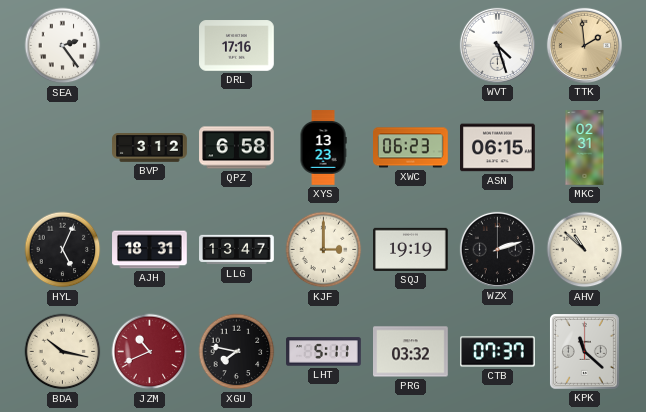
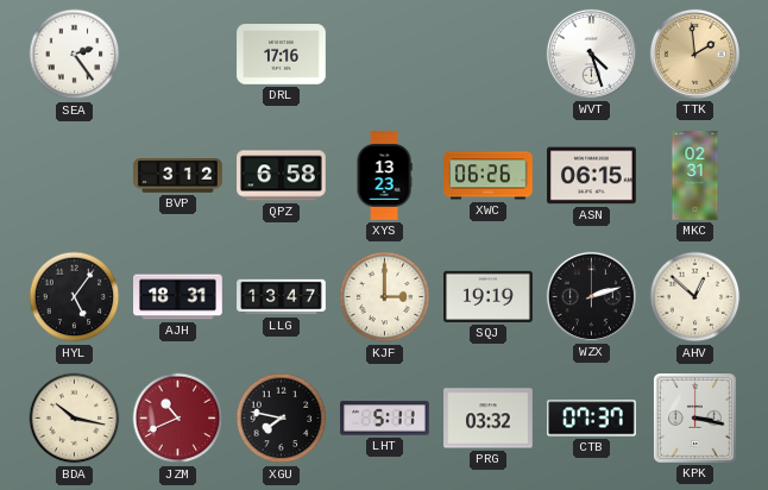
XWC: 06:23 -> 06:26
HYL: 5:04 -> 5:06
AHV: 10:52 -> 12:52
KPK: 11:22 -> 3:17
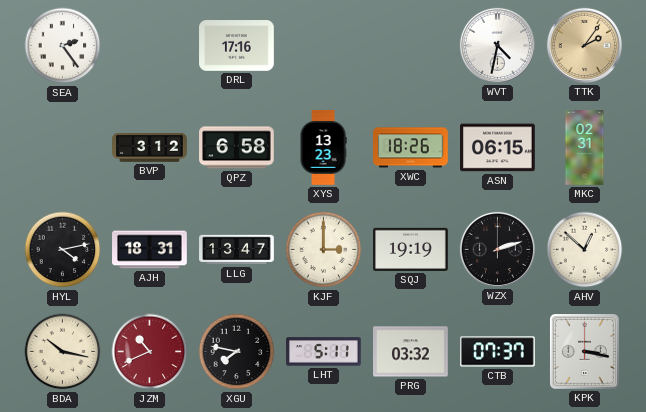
WVT: 4:27 -> 4:32
TTK: 1:59 -> 2:06
XWC: 06:26 -> 18:26
HYL: 5:06 -> 4:13
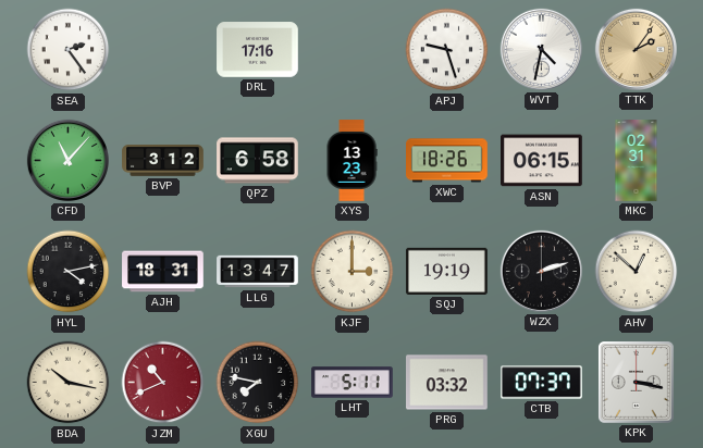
APJ: none -> 9:27
CFD: none -> 11:07
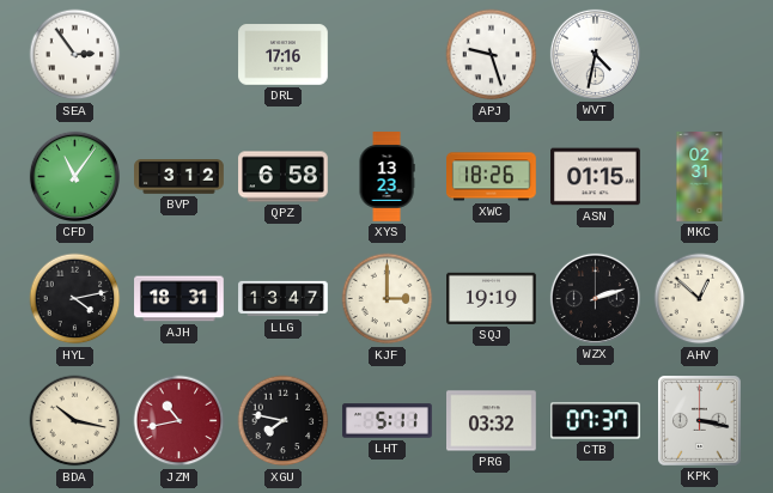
SEA: 2:24 -> 2:54
TTK: 2:06 -> none
CFD: 11:07 -> 11:06
ASN: 06:15 -> 01:15
JZM: 10:41 -> 10:43
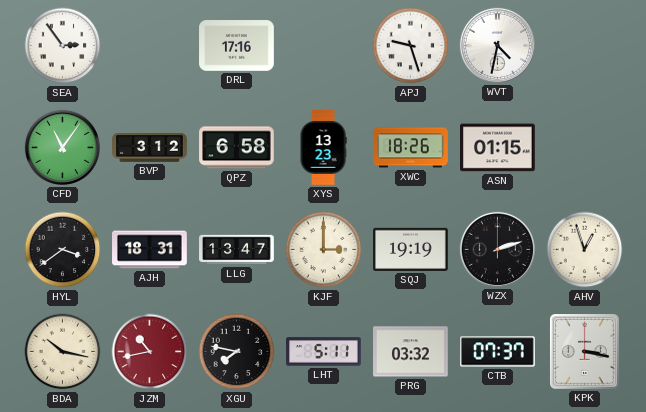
MKC: 02:31 -> none
HYL: 4:13 -> 3:39
AHV: 12:52 -> 12:57
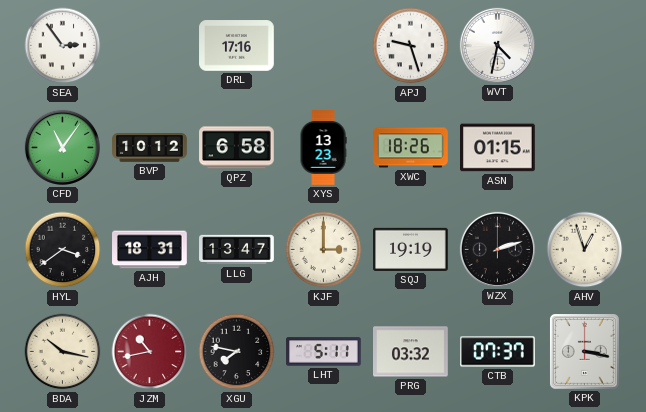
BVP: 3:12 -> 10:12
